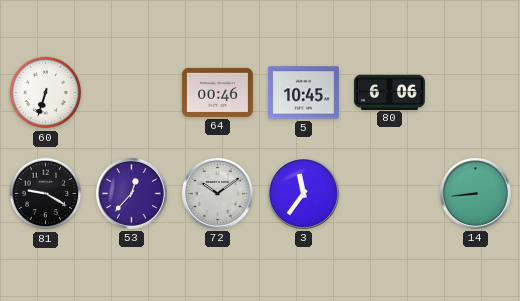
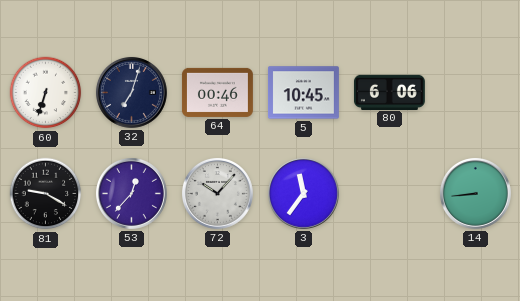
32: none -> 7:03
72: 10:09 -> 10:07
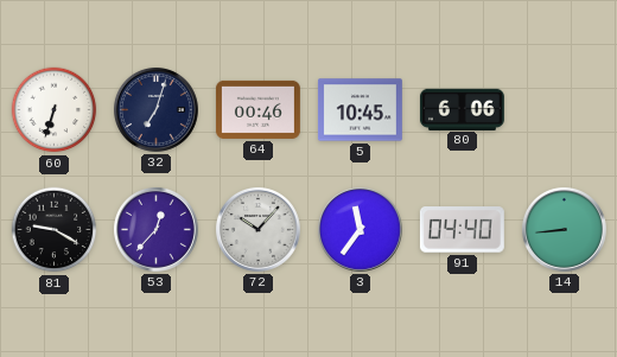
91: none -> 04:40
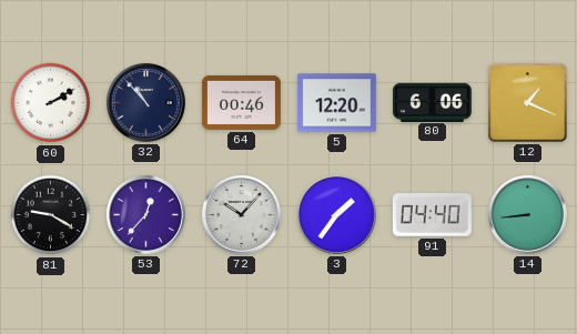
60: 6:33 -> 2:10
32: 7:03 -> 10:53
5: 10:45 -> 12:20
12: none -> 1:19
3: 11:36 -> 1:36
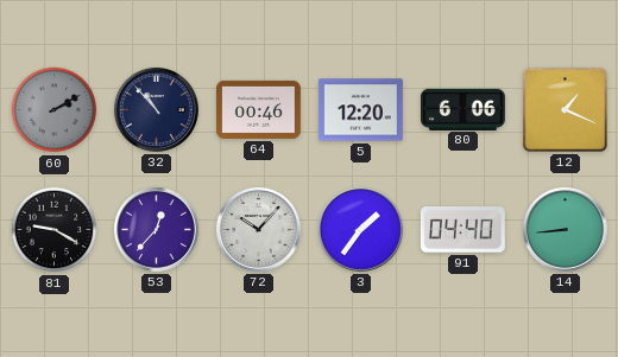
60 dial: white -> grey
